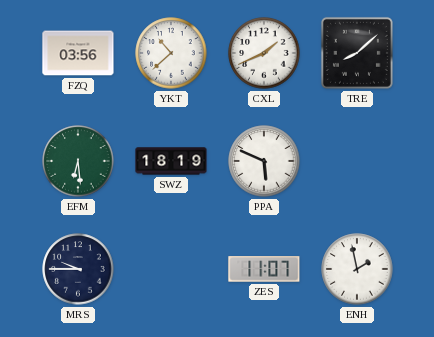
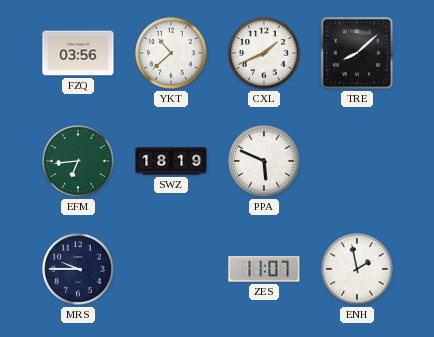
EFM: 6:29 -> 6:44
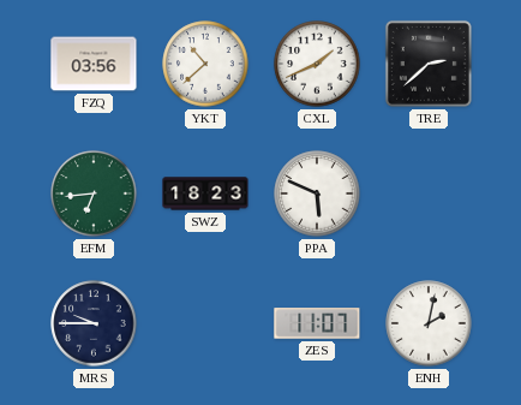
TRE: 8:08 -> 2:38
SWZ: 18:19 -> 18:23
ENH: 1:58 -> 2:02
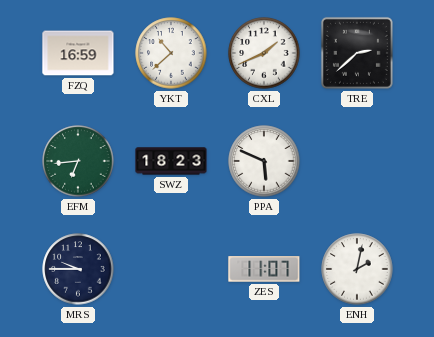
FZQ: 03:56 -> 16:59
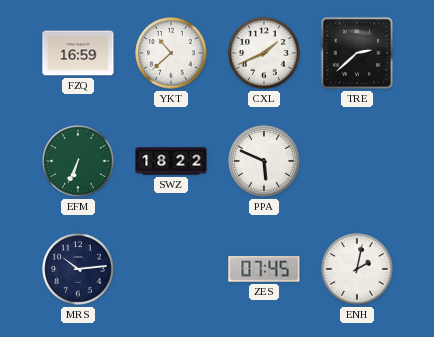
EFM: 6:44 -> 6:34
SWZ: 18:23 -> 18:22
MRS: 9:45 -> 10:14
ZES: 11:07 -> 07:45
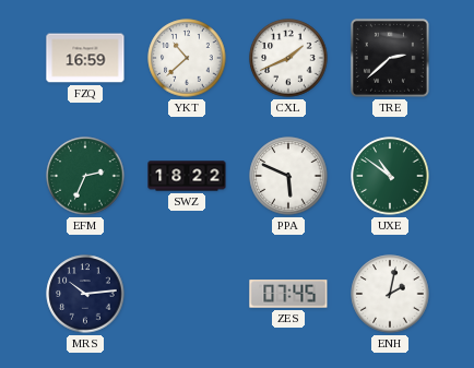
EFM: 6:34 -> 2:34
UXE: none -> 10:51
